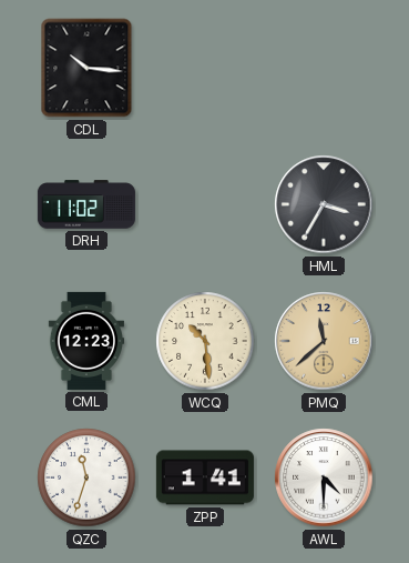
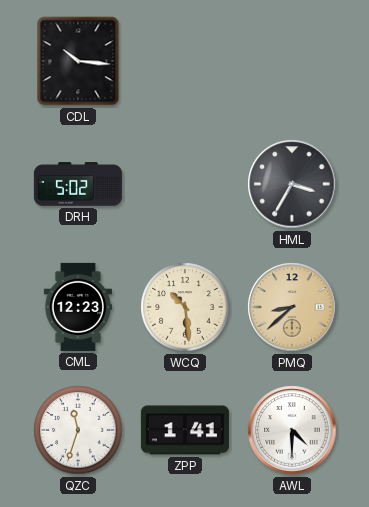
DRH: 11:02 -> 5:02
PMQ: 11:38 -> 8:38
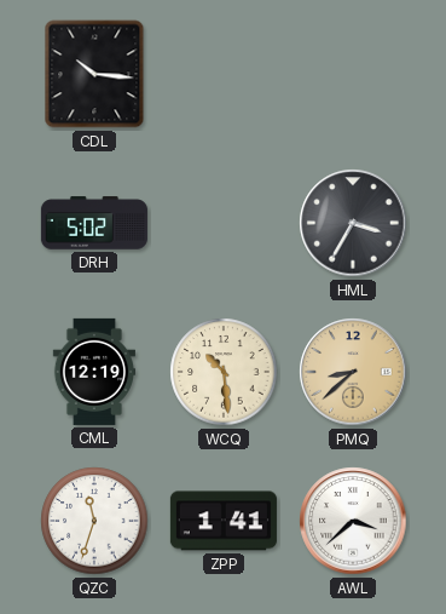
CML: 12:23 -> 12:19
AWL: 4:30 -> 3:38
